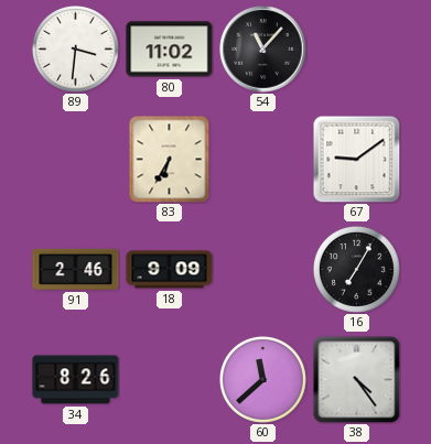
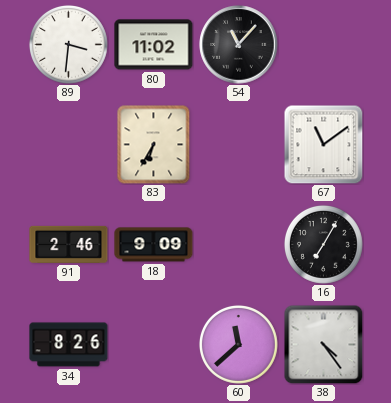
67: 9:09 -> 11:09
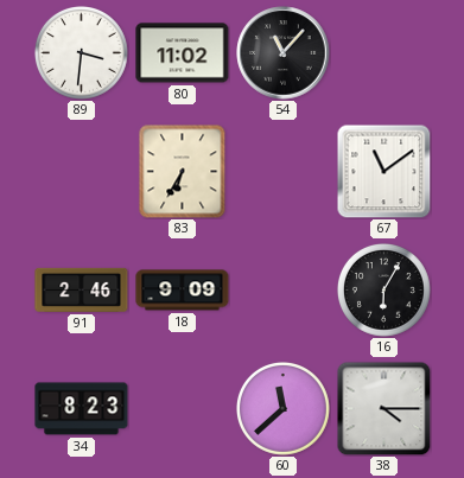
16: 7:05 -> 6:05
34: 8:26 -> 8:23
38: 4:24 -> 4:15
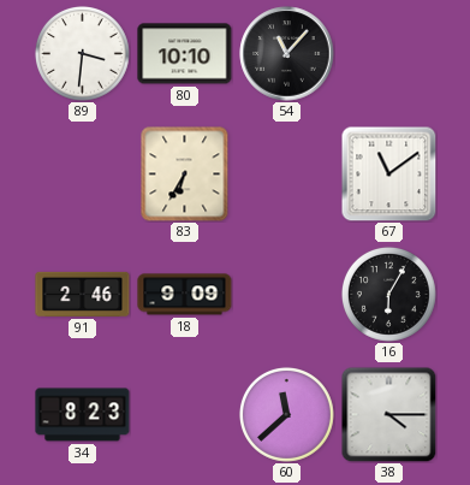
80: 11:02 -> 10:10
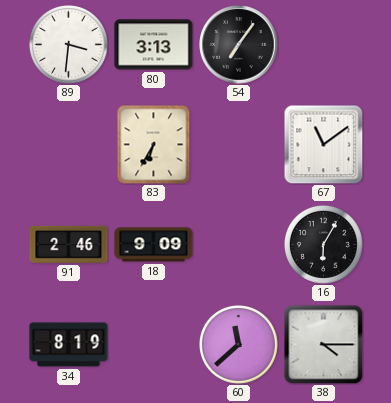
80: 10:10 -> 3:13
54: 11:07 -> 7:06
34: 8:23 -> 8:19
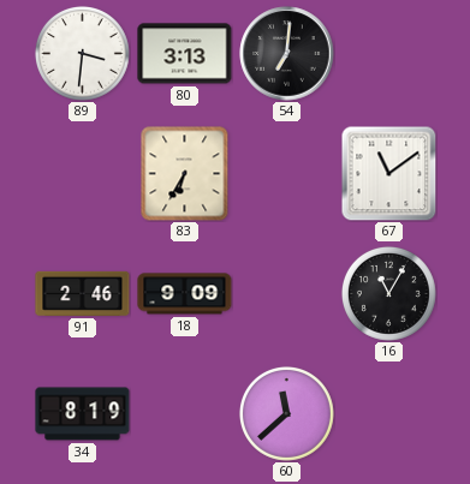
54: 7:06 -> 7:01
16: 6:05 -> 11:05
38: 4:15 -> none
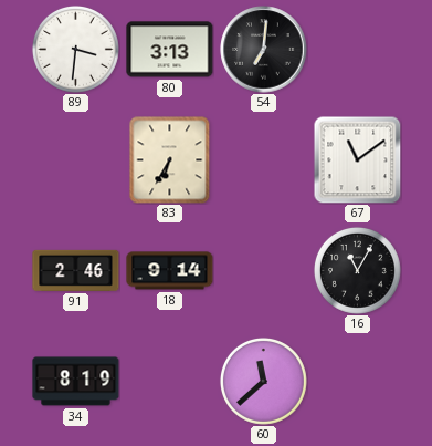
18: 9:09 -> 9:14
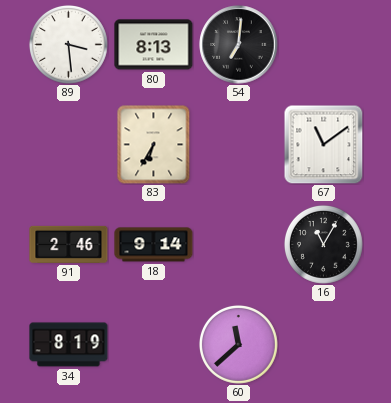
89: 3:31 -> 3:29
80: 3:13 -> 8:13
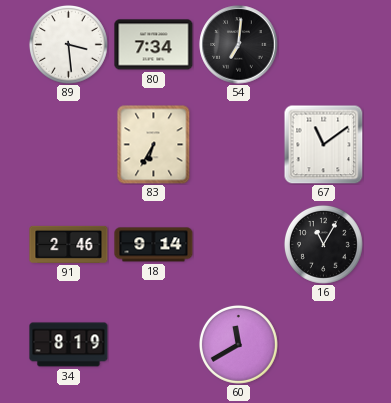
80: 8:13 -> 7:34
60: 11:38 -> 11:40
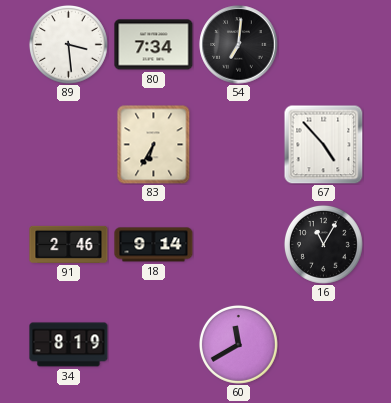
67: 11:09 -> 4:53
